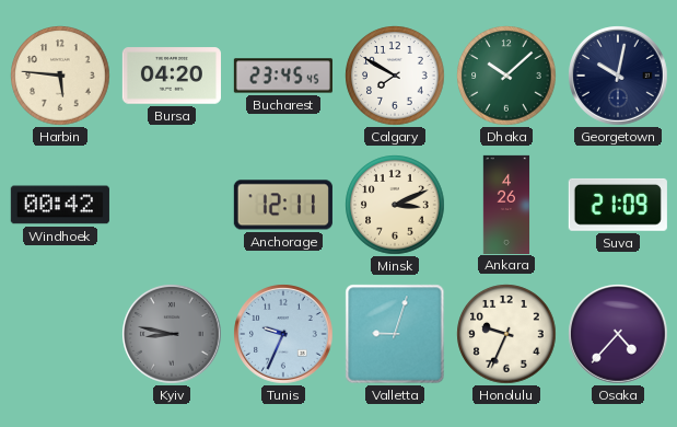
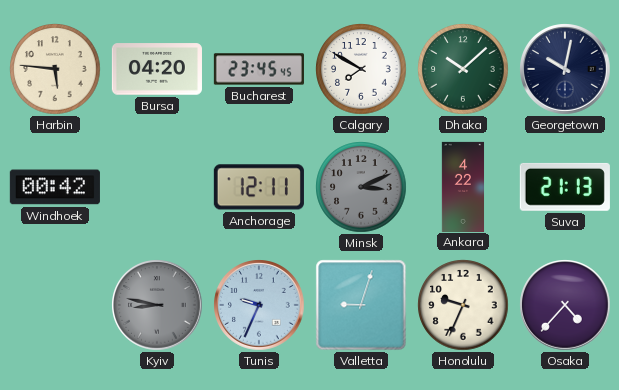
Minsk dial: cream -> grey
Ankara: 4:26 -> 4:22
Suva: 21:09 -> 21:13
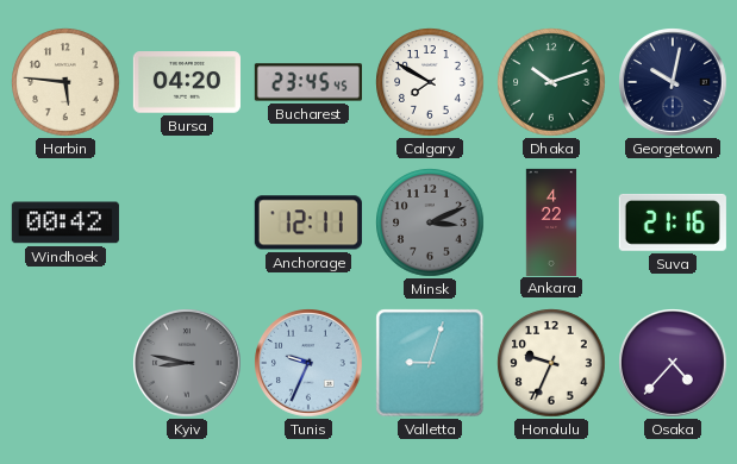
Dhaka: 10:08 -> 10:12
Suva: 21:13 -> 21:16
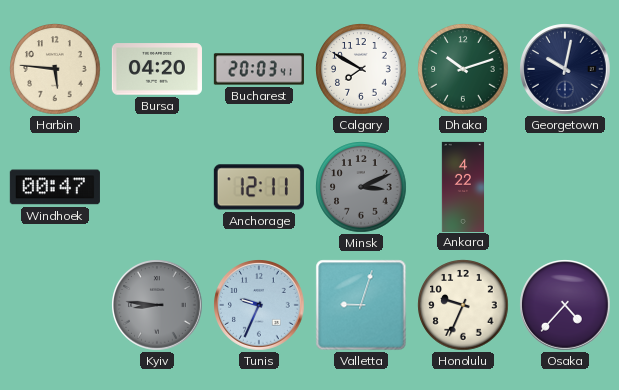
Bucharest: 23:45 -> 20:03
Windhoek: 00:42 -> 00:47
Suva: 21:16 -> none
Kyiv: 8:47 -> 8:46
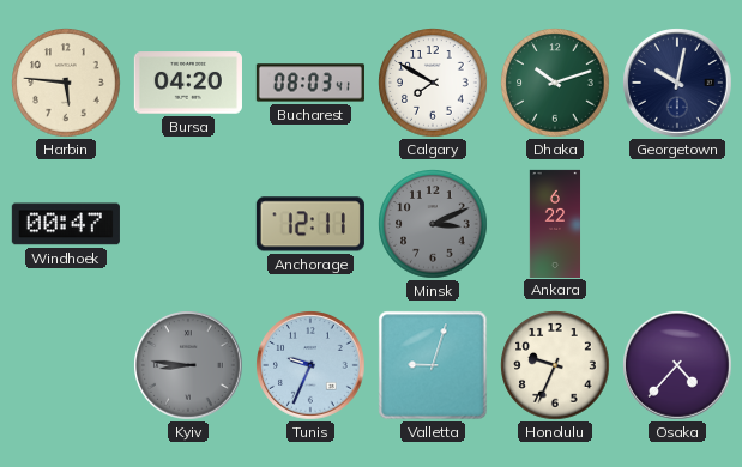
Bucharest: 20:03 -> 08:03
Ankara: 4:22 -> 6:22
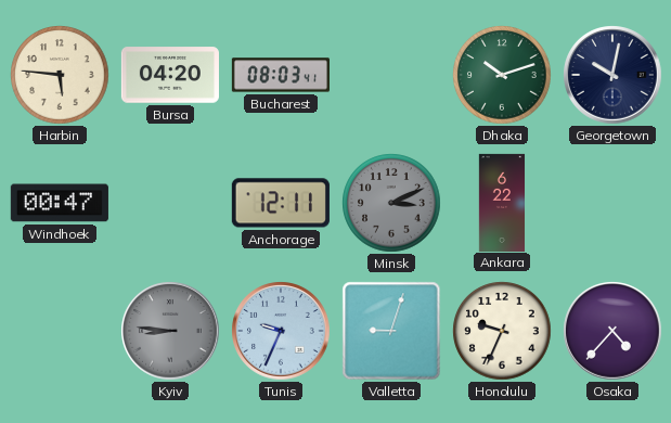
Calgary: 7:50 -> none
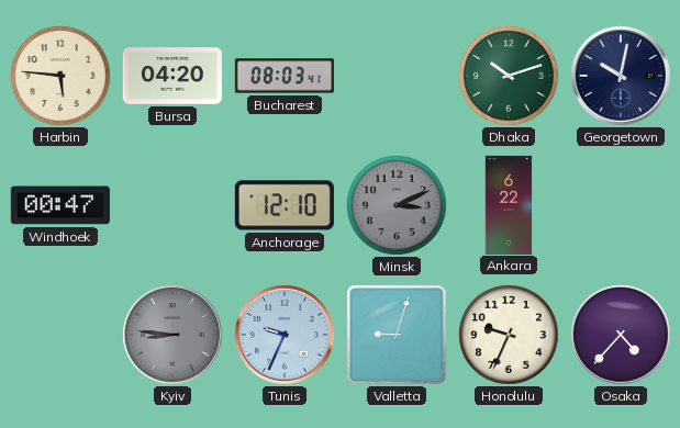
Anchorage: 12:11 -> 12:10
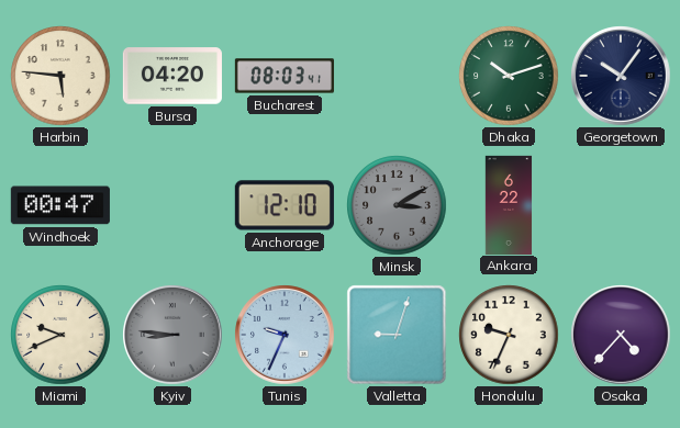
Georgetown: 10:02 -> 10:06
Minsk: 3:11 -> 3:10
Miami: none -> 9:41
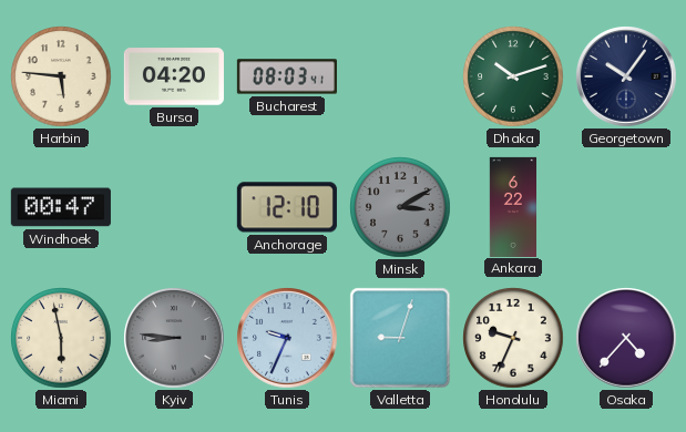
Miami: 9:41 -> 5:58
